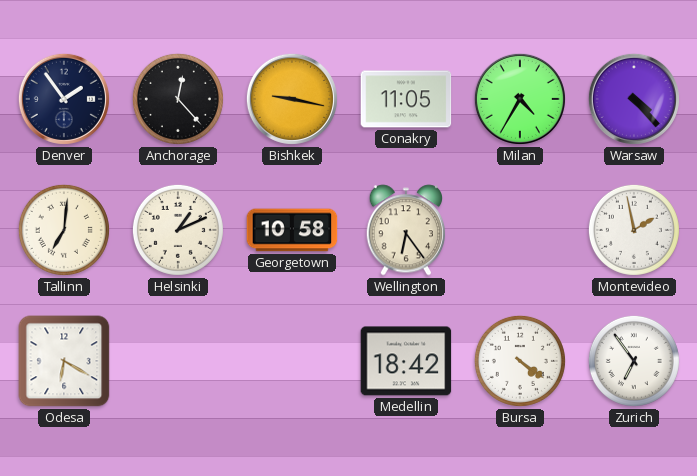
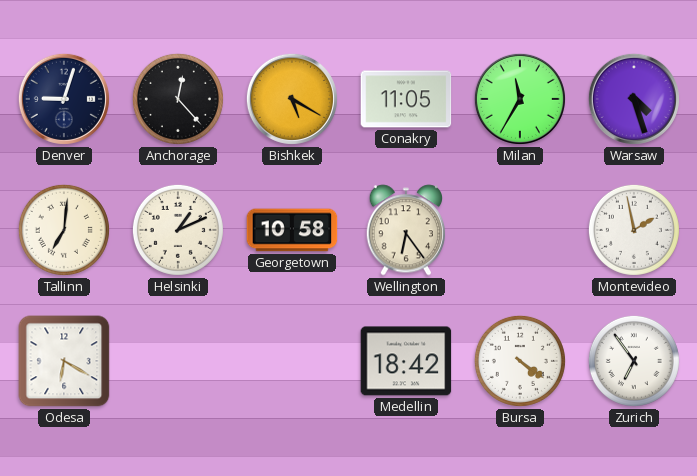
Denver: 1:54 -> 9:03
Bishkek: 9:17 -> 5:20
Milan: 4:35 -> 11:35
Warsaw: 4:23 -> 4:27
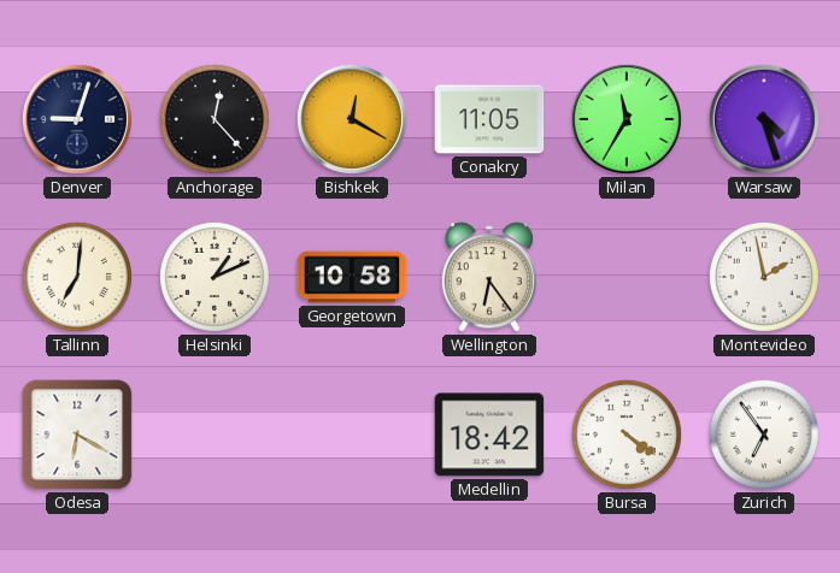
Bishkek: 5:20 -> 12:20
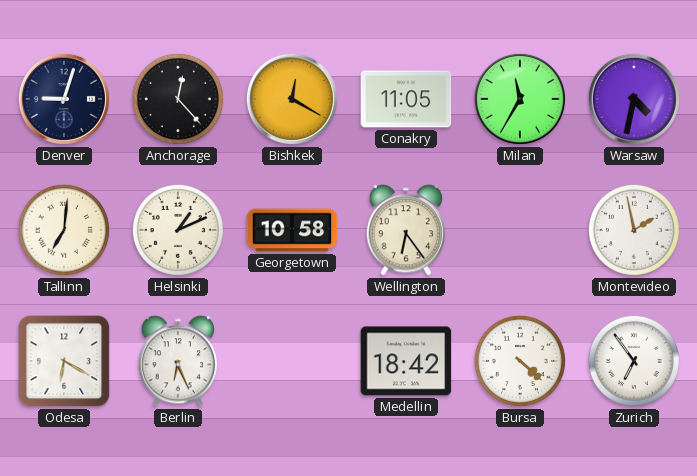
Warsaw: 4:27 -> 4:32
Berlin: none -> 6:26
Bursa: 4:21 -> 4:22
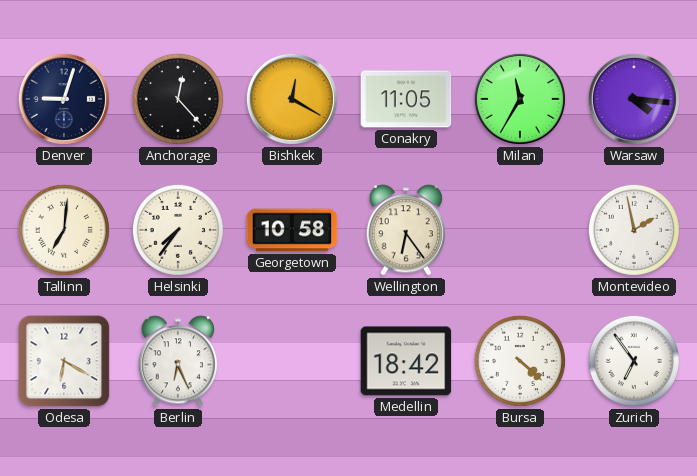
Warsaw: 4:32 -> 4:16
Helsinki: 1:11 -> 7:36
